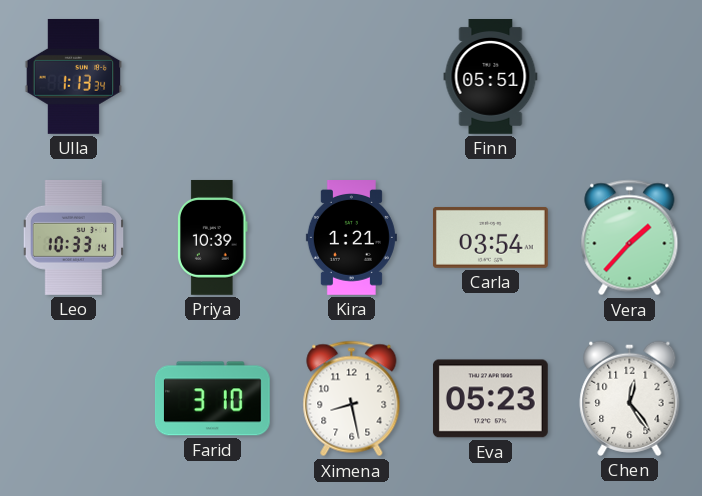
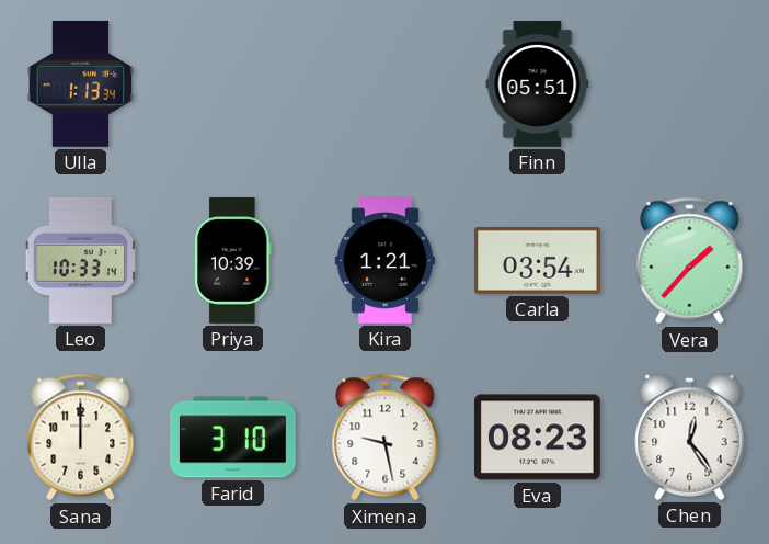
Sana: none -> 12:00
Ximena: 8:28 -> 9:28
Eva: 05:23 -> 08:23
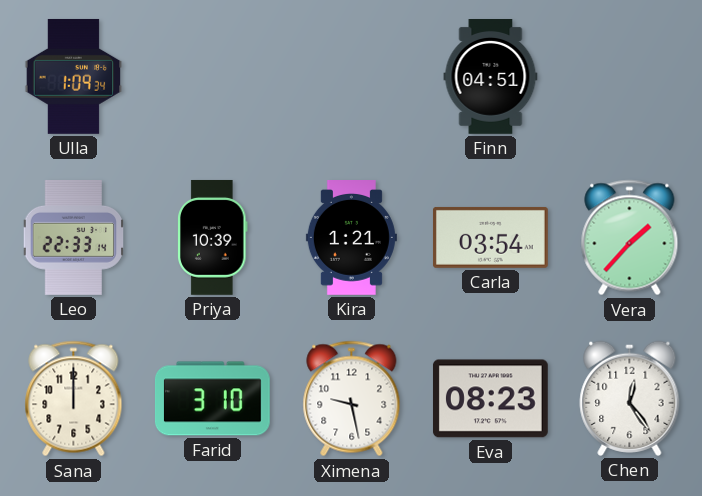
Ulla: 1:13 -> 1:09
Finn: 05:51 -> 04:51
Leo: 10:33 -> 22:33
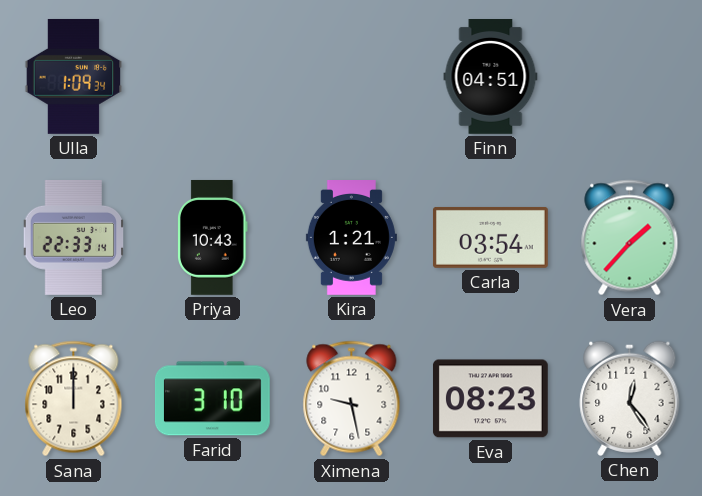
Priya: 10:39 -> 10:43
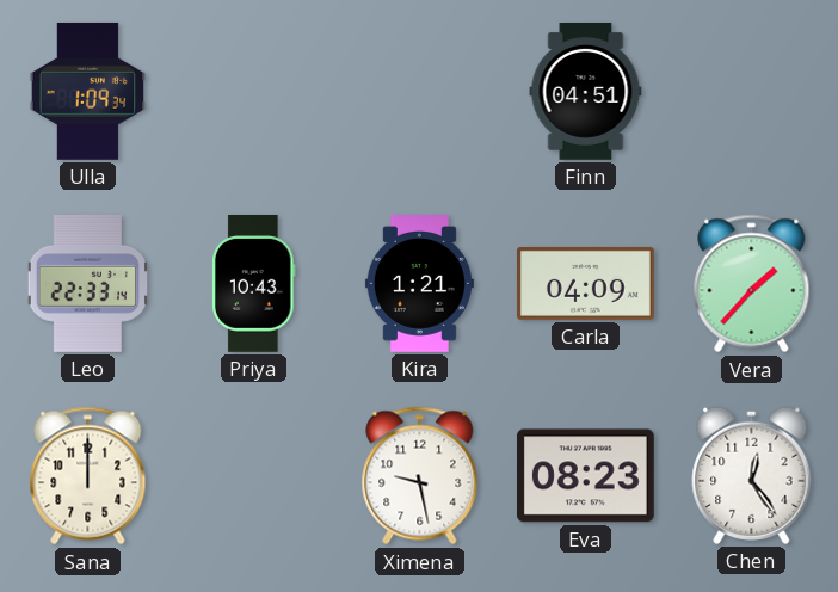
Carla: 03:54 -> 04:09
Farid: 3:10 -> none
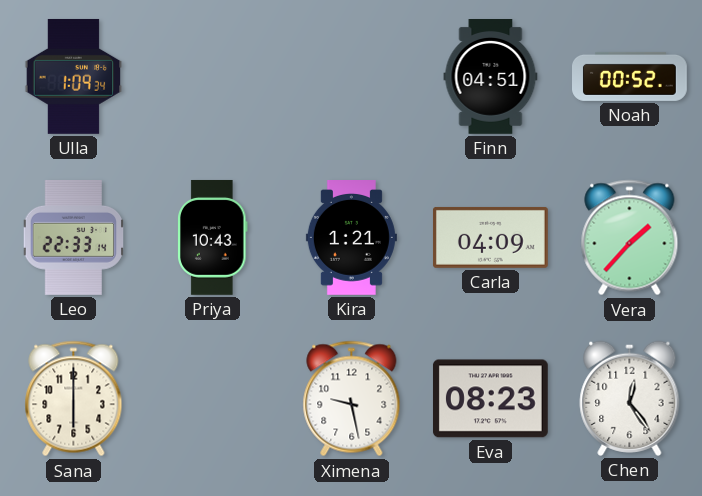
Noah: none -> 00:52
Sana: 12:00 -> 6:00
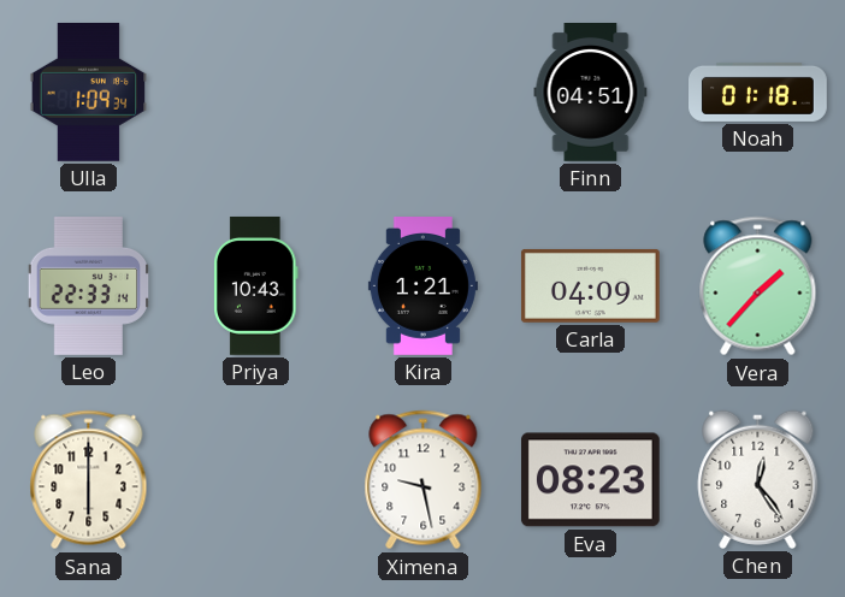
Noah: 00:52 -> 01:18
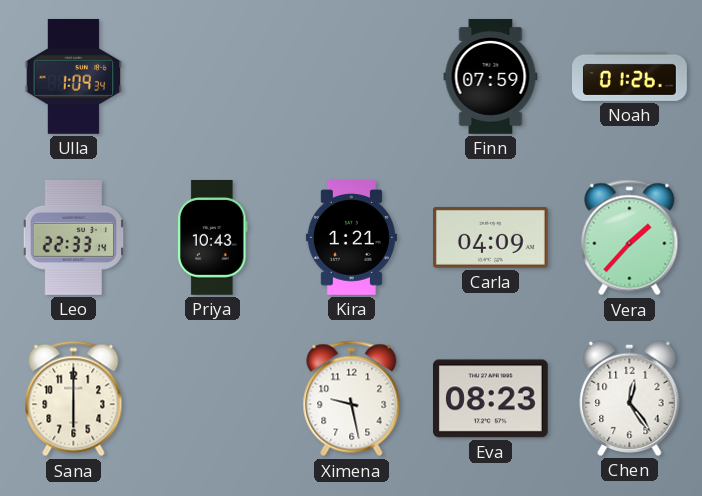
Finn: 04:51 -> 07:59
Noah: 01:18 -> 01:26
